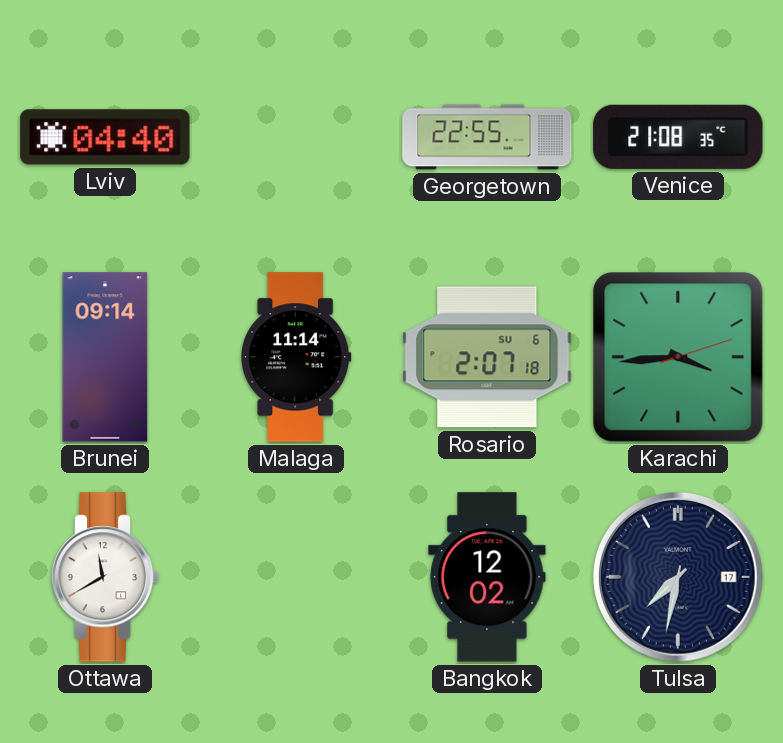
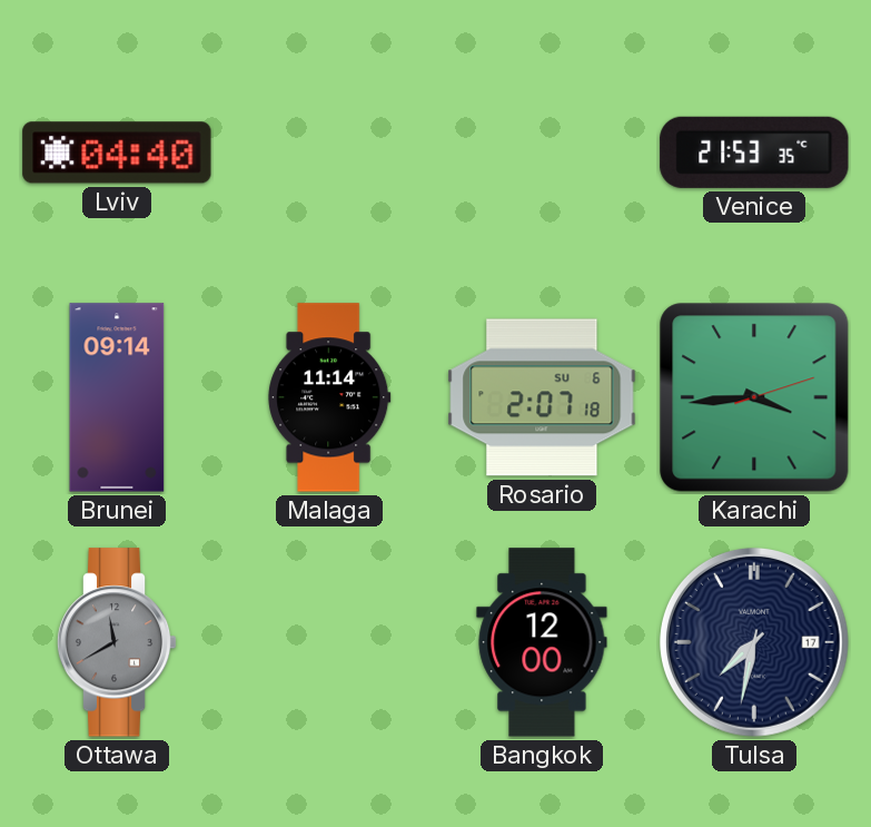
Georgetown: 22:55 -> none
Venice: 21:08 -> 21:53
Ottawa dial: white -> grey
Bangkok: 12:02 -> 12:00
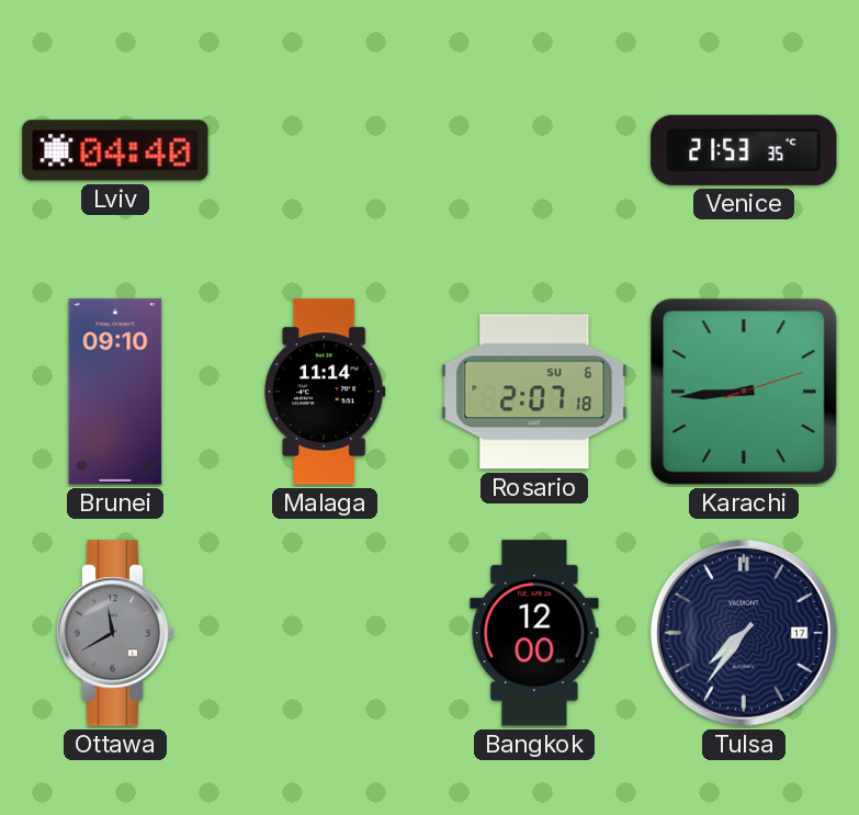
Brunei: 09:14 -> 09:10
Karachi: 3:44 -> 8:44
Tulsa: 7:32 -> 7:36
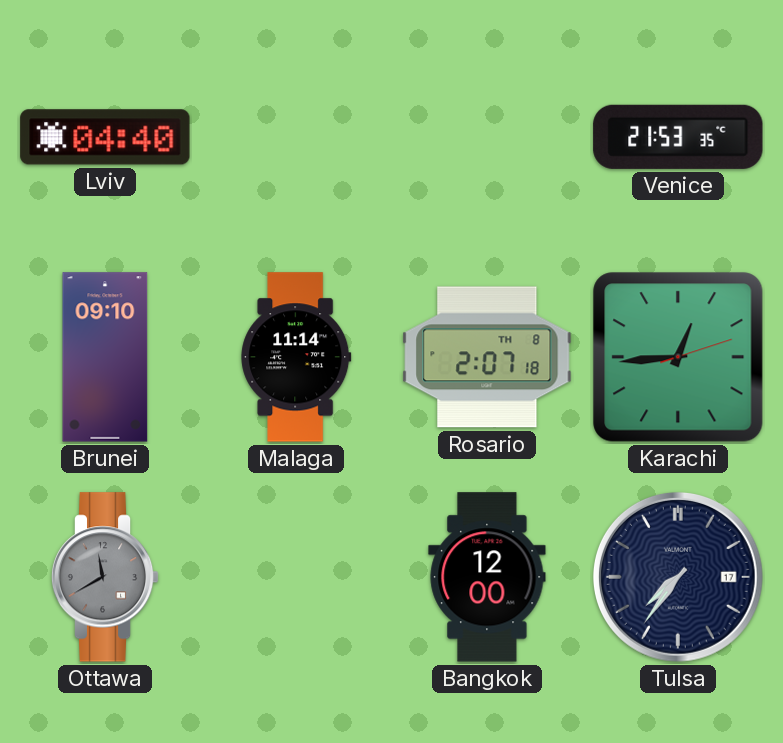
Rosario date: SU 6 -> TH 8
Karachi: 8:44 -> 12:44
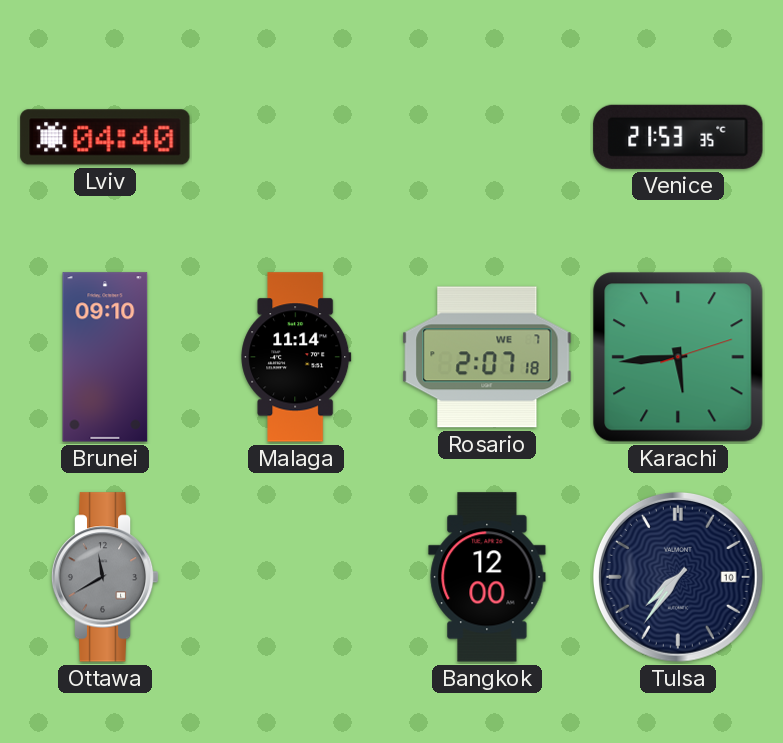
Rosario date: TH 8 -> WE 7
Karachi: 12:44 -> 5:44
Tulsa date: 17 -> 10
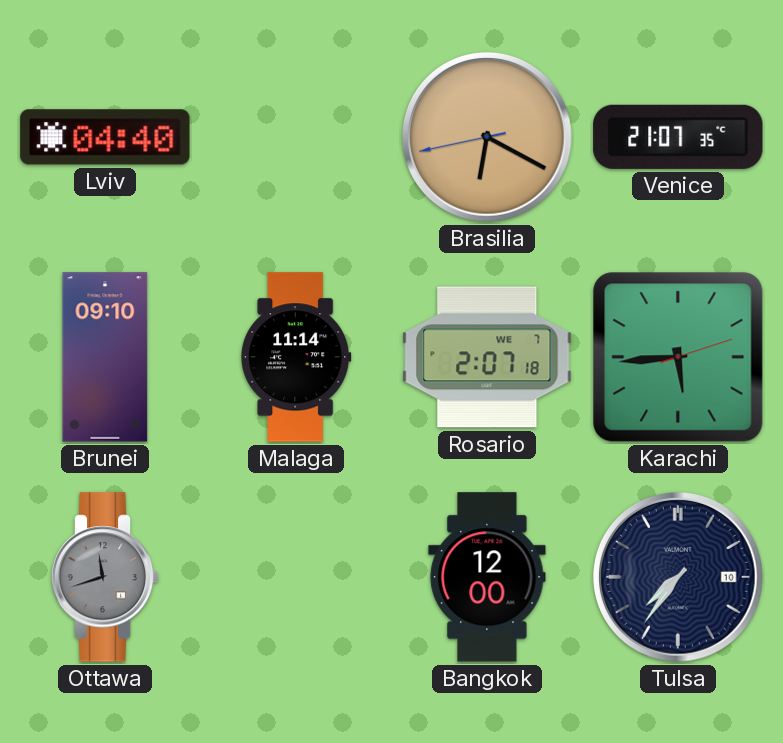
Brasilia: none -> 6:19
Venice: 21:53 -> 21:07
Ottawa: 11:40 -> 11:42
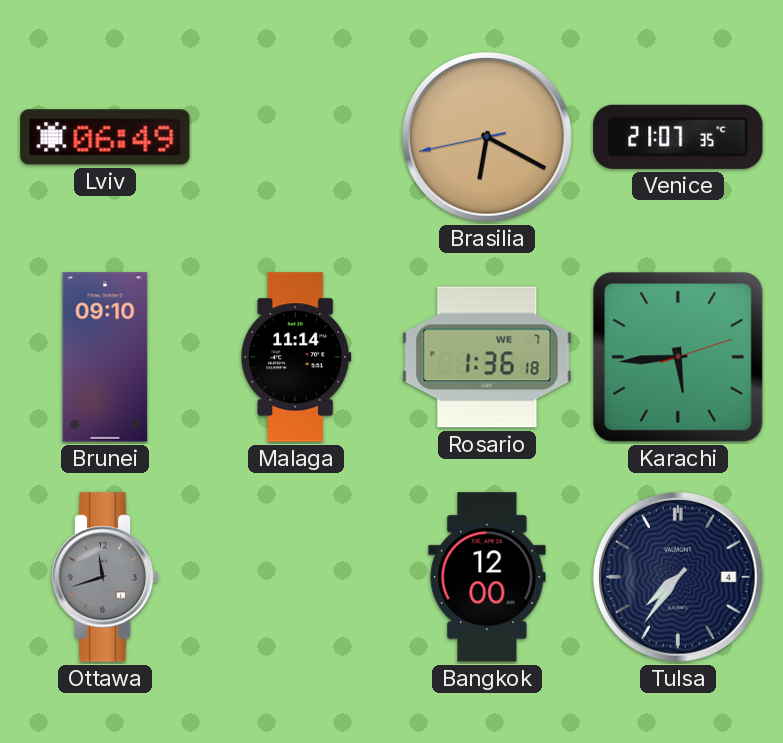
Lviv: 04:40 -> 06:49
Rosario: 2:07 -> 1:36
Tulsa date: 10 -> 4
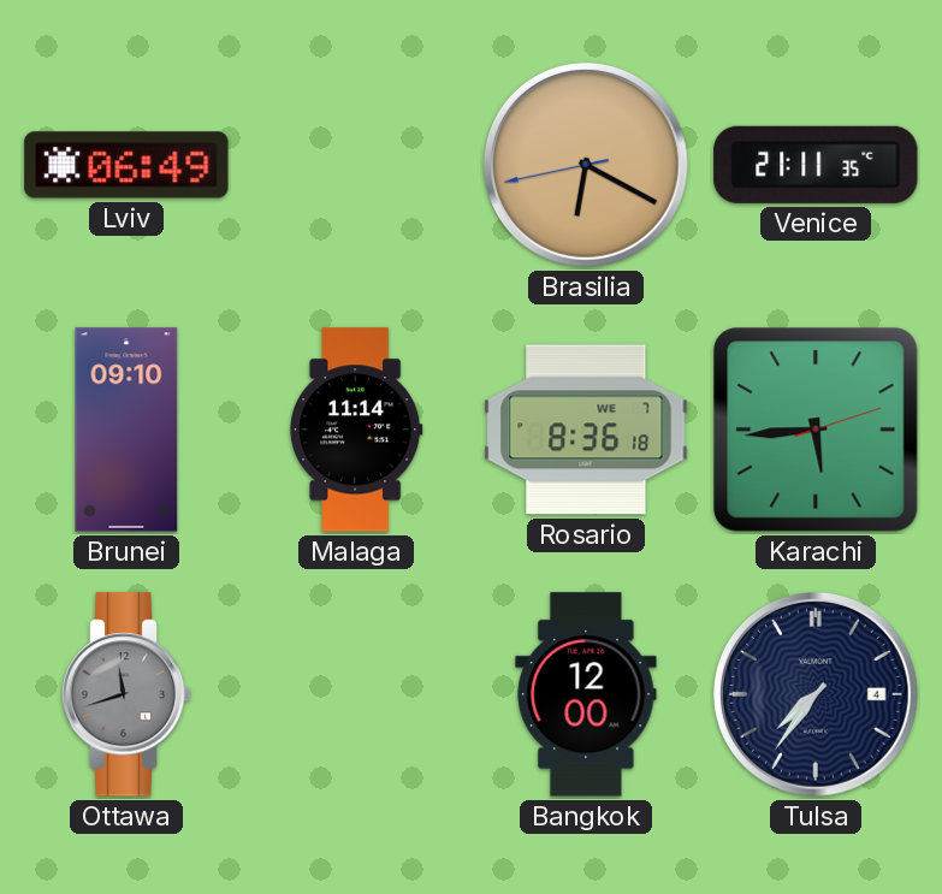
Venice: 21:07 -> 21:11
Rosario: 1:36 -> 8:36
